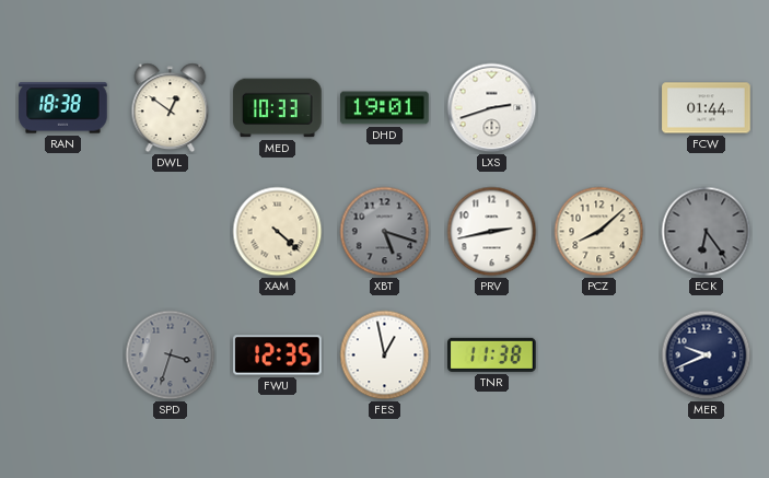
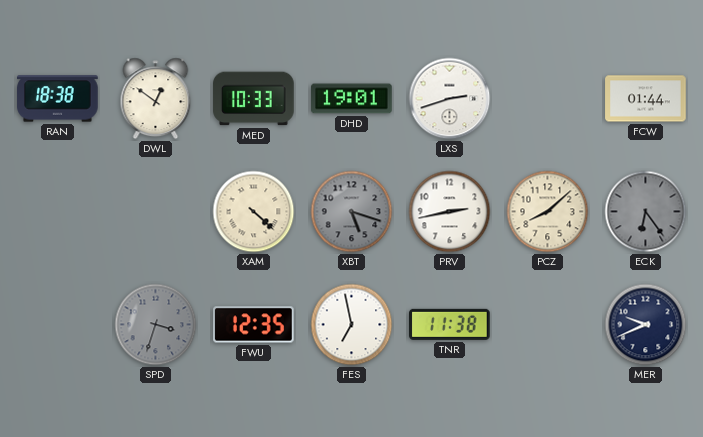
FES: 12:58 -> 6:58
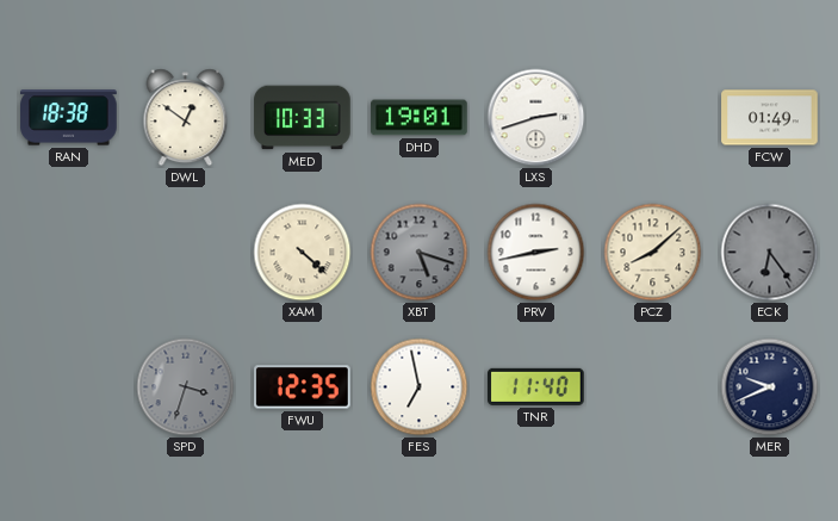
FCW: 01:44 -> 01:49
TNR: 11:38 -> 11:40
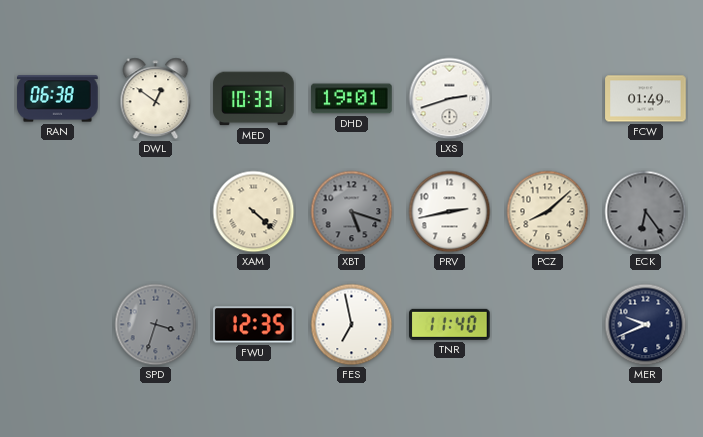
RAN: 18:38 -> 06:38
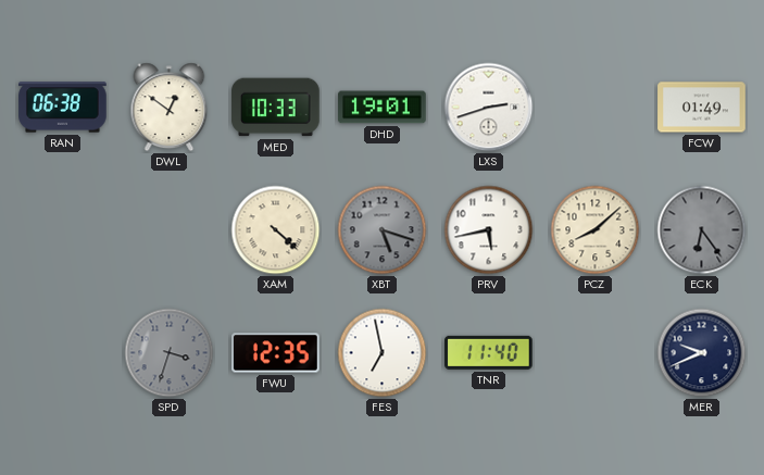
PRV: 2:43 -> 5:43
